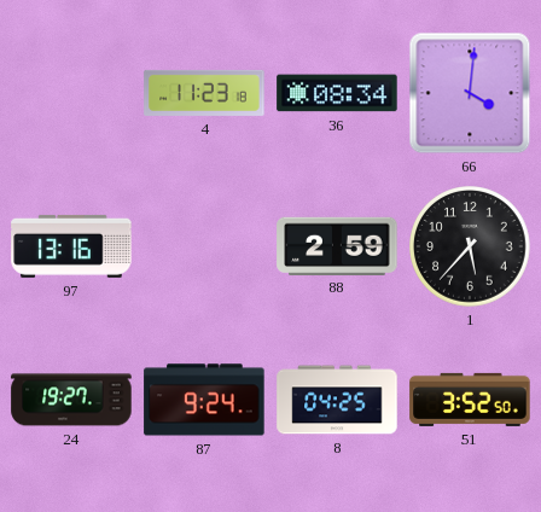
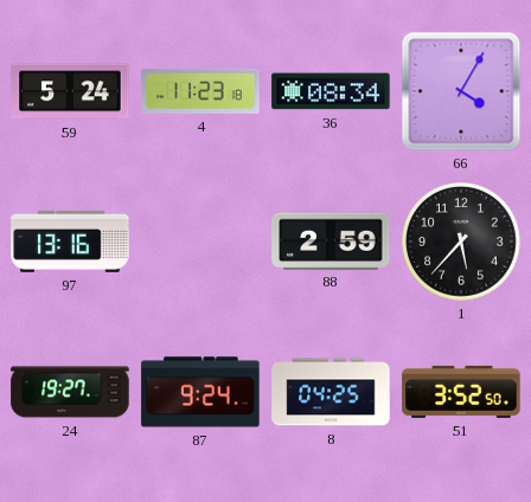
59: none -> 5:24
66: 4:01 -> 4:05
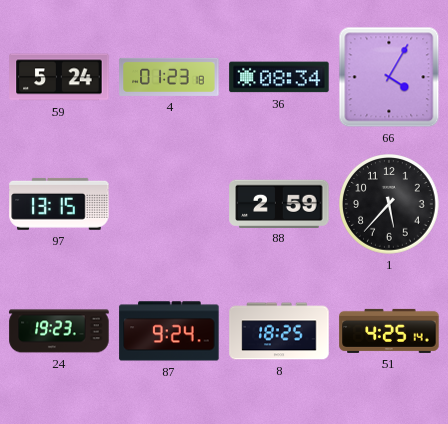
4: 11:23 -> 01:23
97: 13:16 -> 13:15
24: 19:27 -> 19:23
8: 04:25 -> 18:25
51: 3:52 -> 4:25
